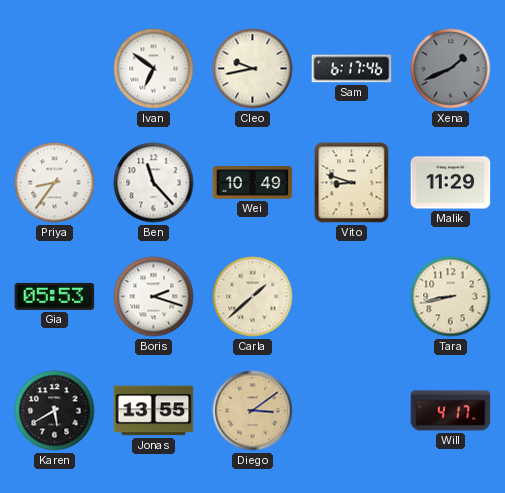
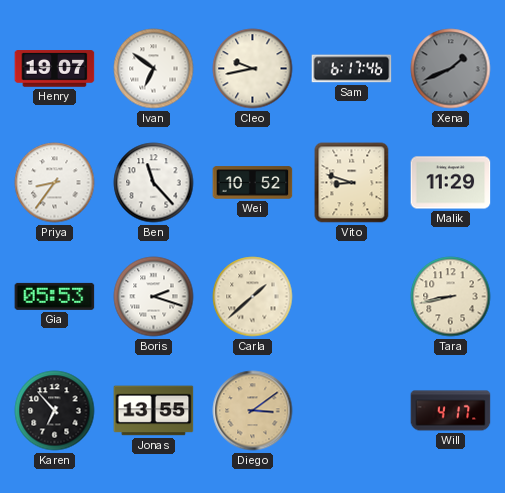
Henry: none -> 19:07
Wei: 10:49 -> 10:52
Karen: 5:40 -> 6:53
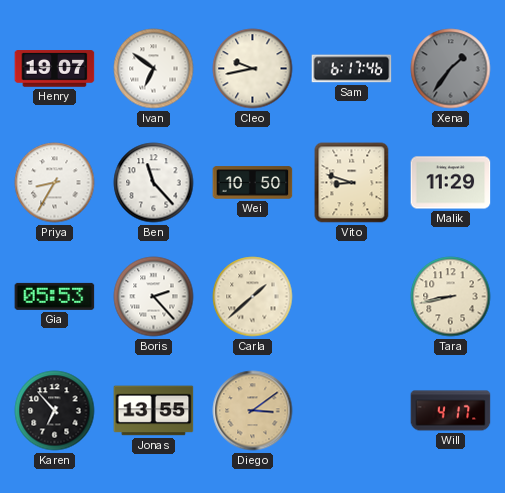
Xena: 1:41 -> 1:36
Priya: 8:36 -> 8:35
Wei: 10:52 -> 10:50
Boris: 2:18 -> 2:23
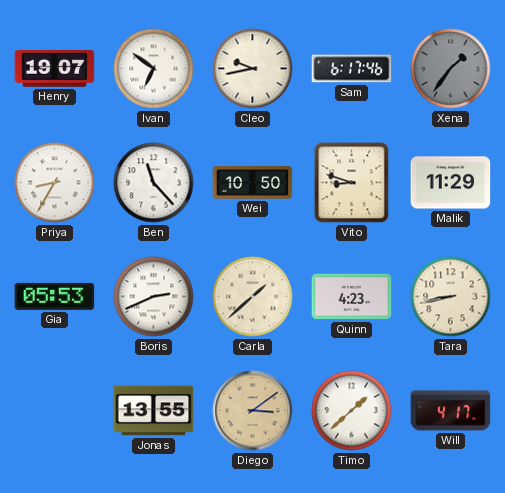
Boris: 2:23 -> 2:41
Quinn: none -> 4:23
Karen: 6:53 -> none
Timo: none -> 1:38
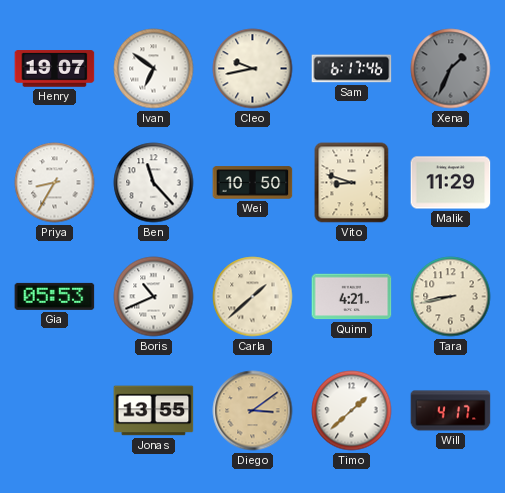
Xena: 1:36 -> 1:34
Boris: 2:41 -> 10:41
Quinn: 4:23 -> 4:21
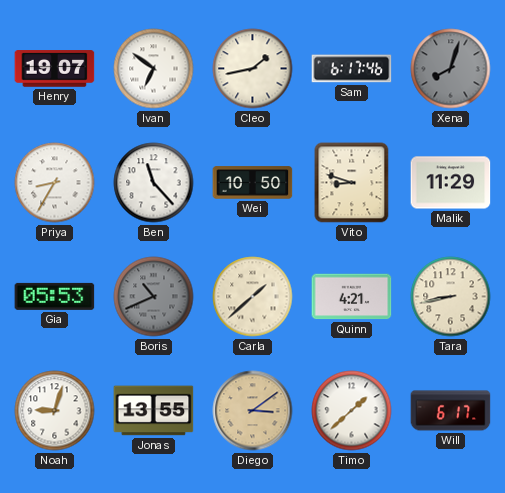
Cleo: 9:43 -> 1:43
Xena: 1:34 -> 8:03
Boris dial: white -> grey
Noah: none -> 9:03
Will: 4:17 -> 6:17
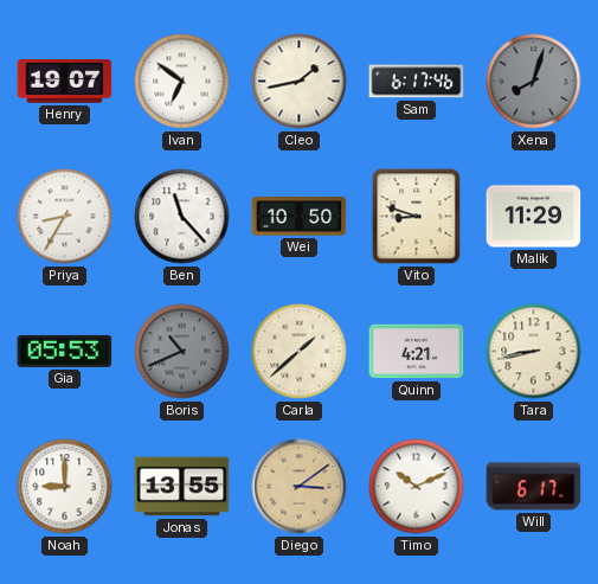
Noah: 9:03 -> 9:00
Timo: 1:38 -> 10:11
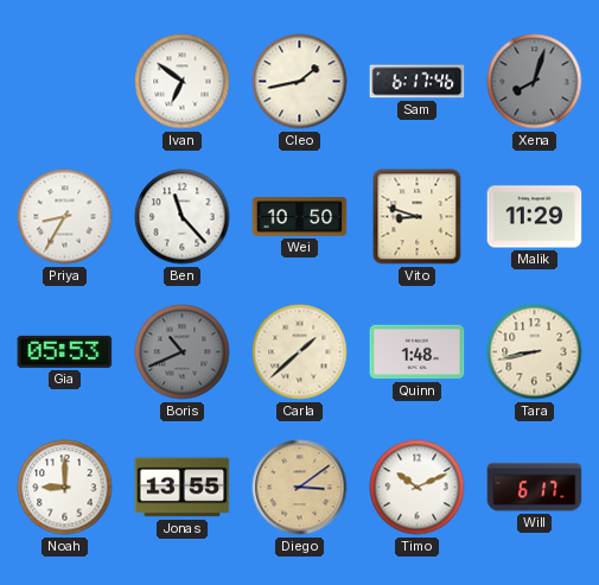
Henry: 19:07 -> none
Quinn: 4:21 -> 1:48
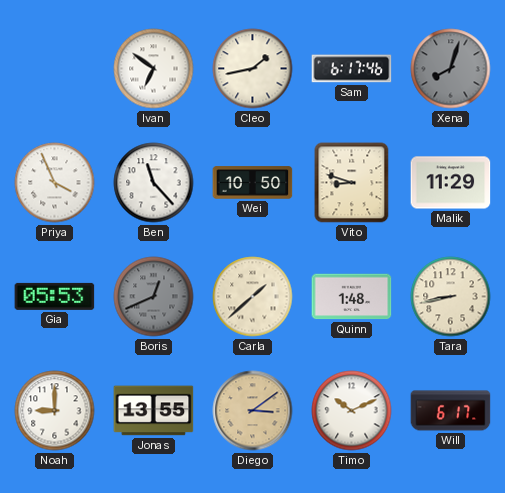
Priya: 8:35 -> 3:56
Boris: 10:41 -> 12:41
